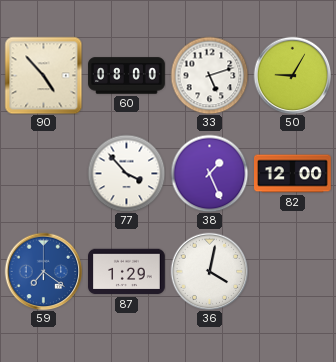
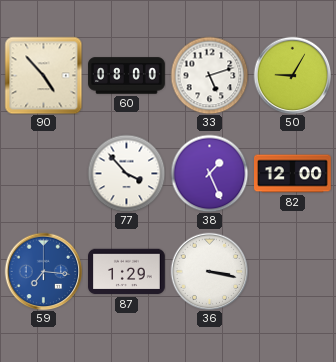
59: 7:21 -> 7:16
36: 4:02 -> 3:17
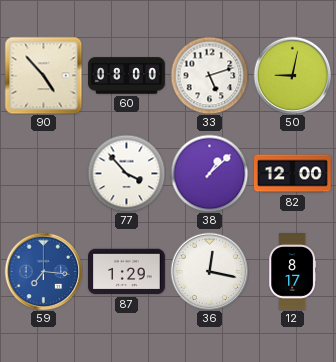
50: 9:05 -> 9:02
38: 1:26 -> 1:08
36: 3:17 -> 12:17
12: none -> 8:17
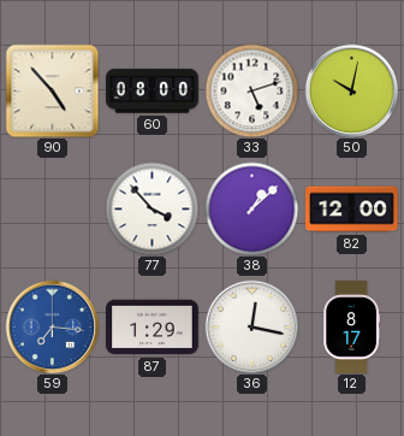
50: 9:02 -> 10:02
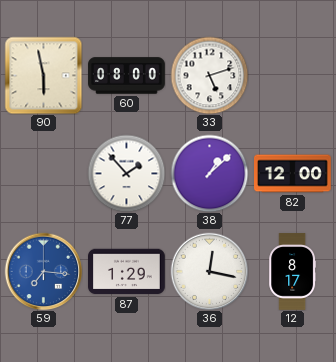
90: 4:53 -> 5:58
50: 10:02 -> none
77: 3:53 -> 1:53
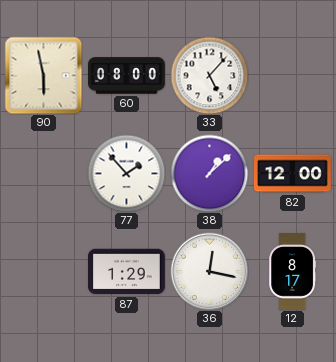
33: 5:12 -> 5:07
59: 7:16 -> none
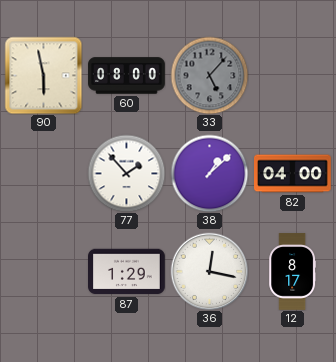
33 dial: white -> grey
82: 12:00 -> 04:00
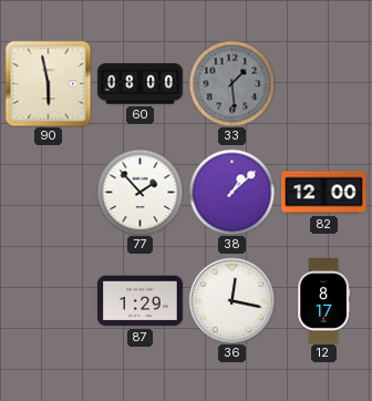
33: 5:07 -> 1:29
82: 04:00 -> 12:00
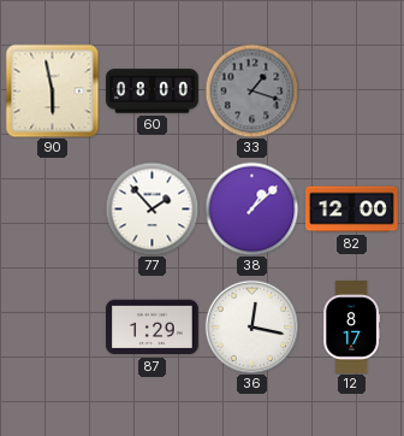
33: 1:29 -> 1:18
